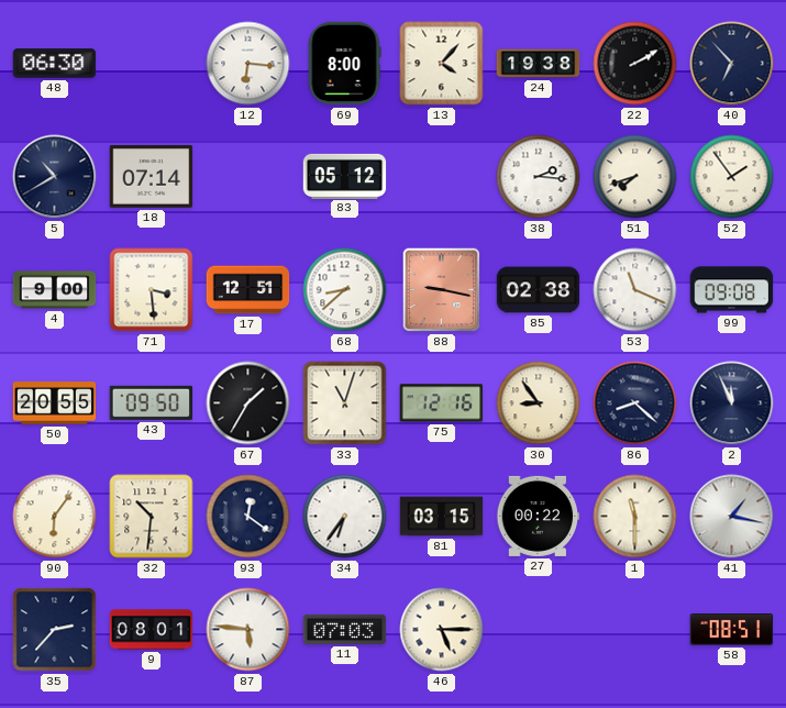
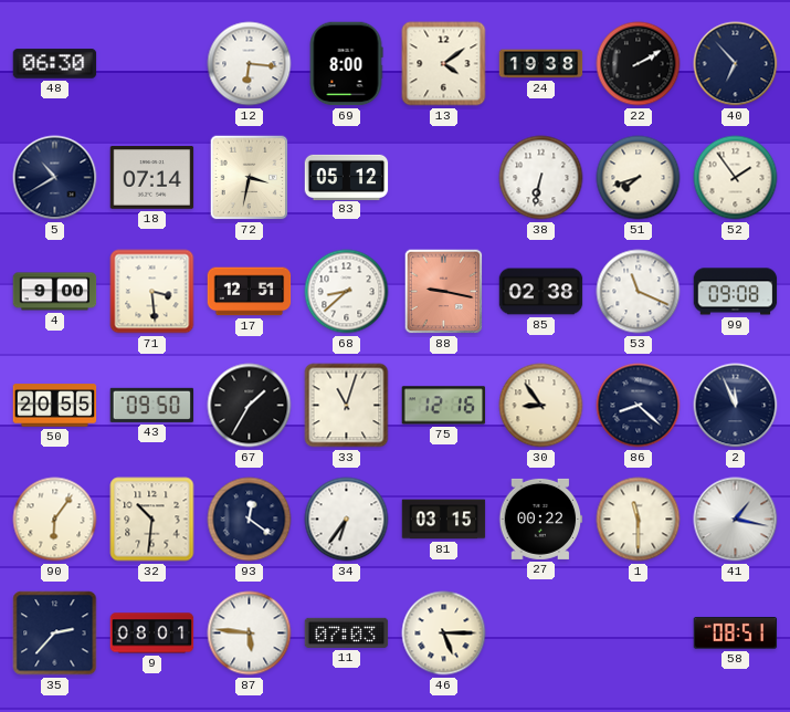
13: 4:07 -> 4:09
72: none -> 3:32
38: 2:16 -> 6:32
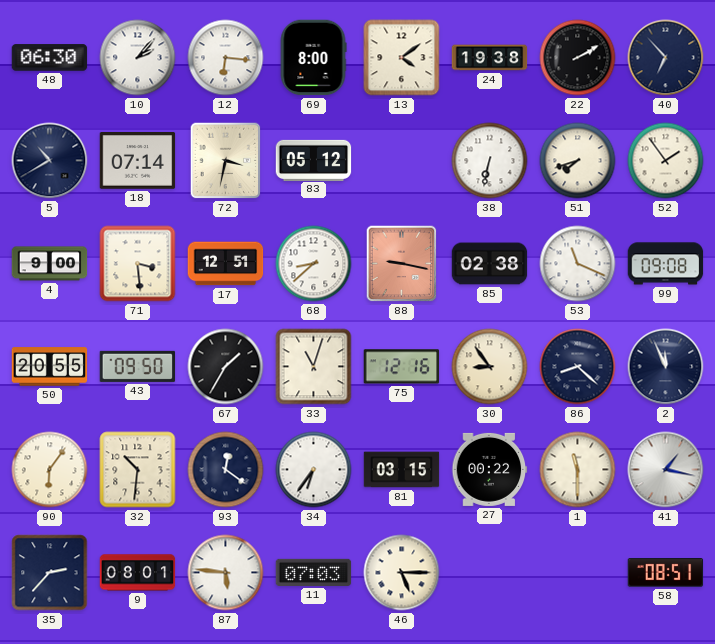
10: none -> 2:07
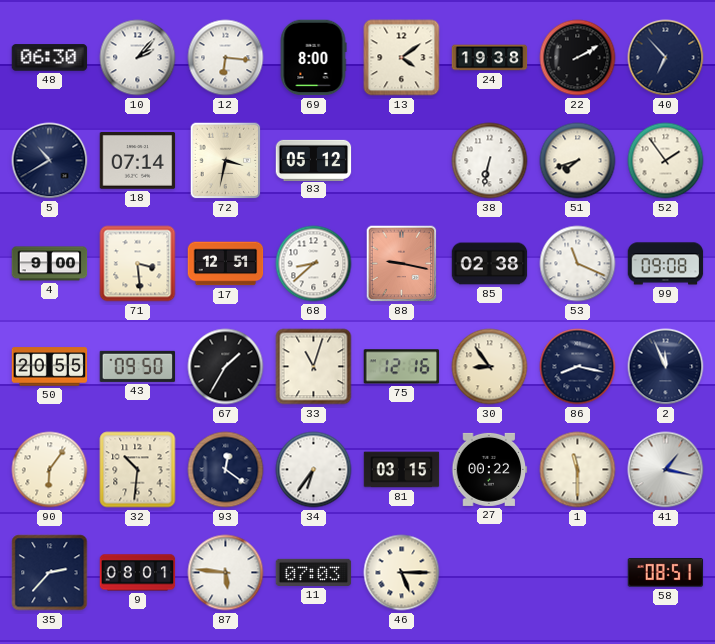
86: 8:22 -> 8:17
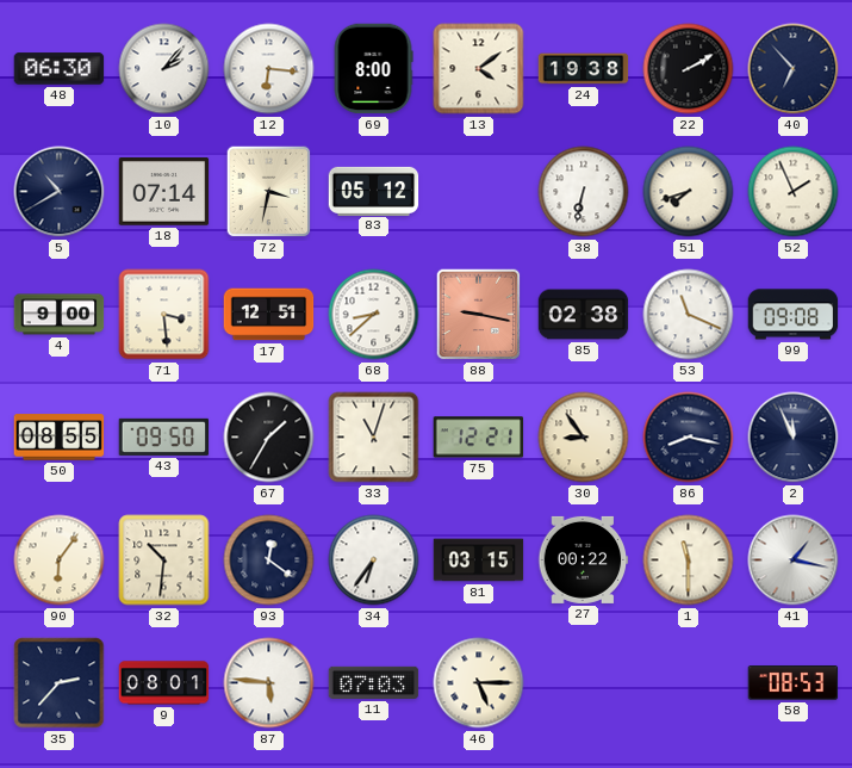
52: 1:54 -> 1:56
50: 20:55 -> 08:55
75: 12:16 -> 12:21
58: 08:51 -> 08:53
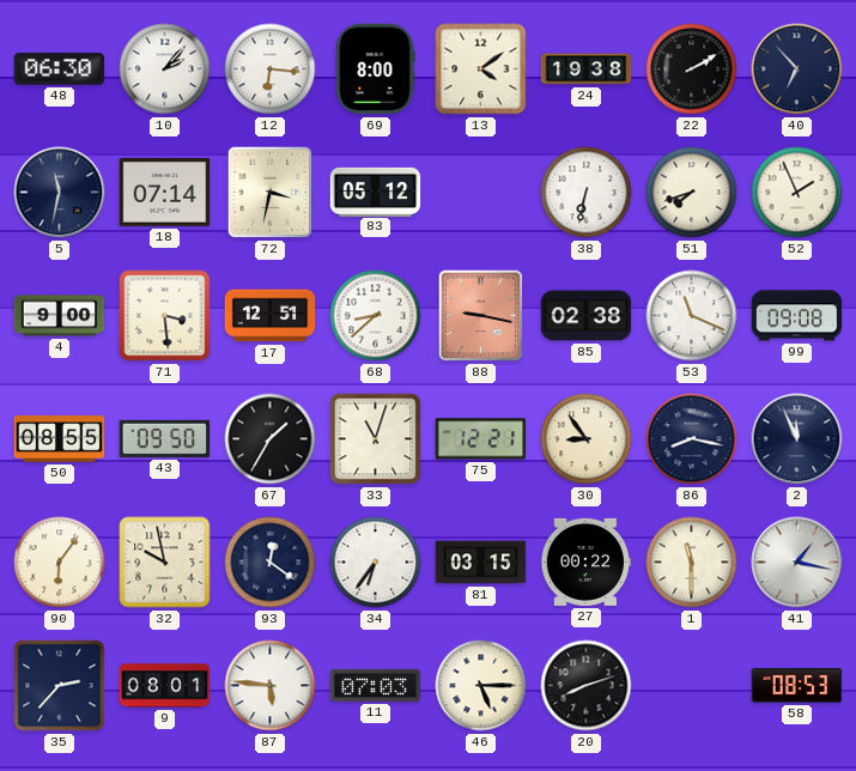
5: 10:40 -> 11:32
32: 10:31 -> 9:58
20: none -> 8:12
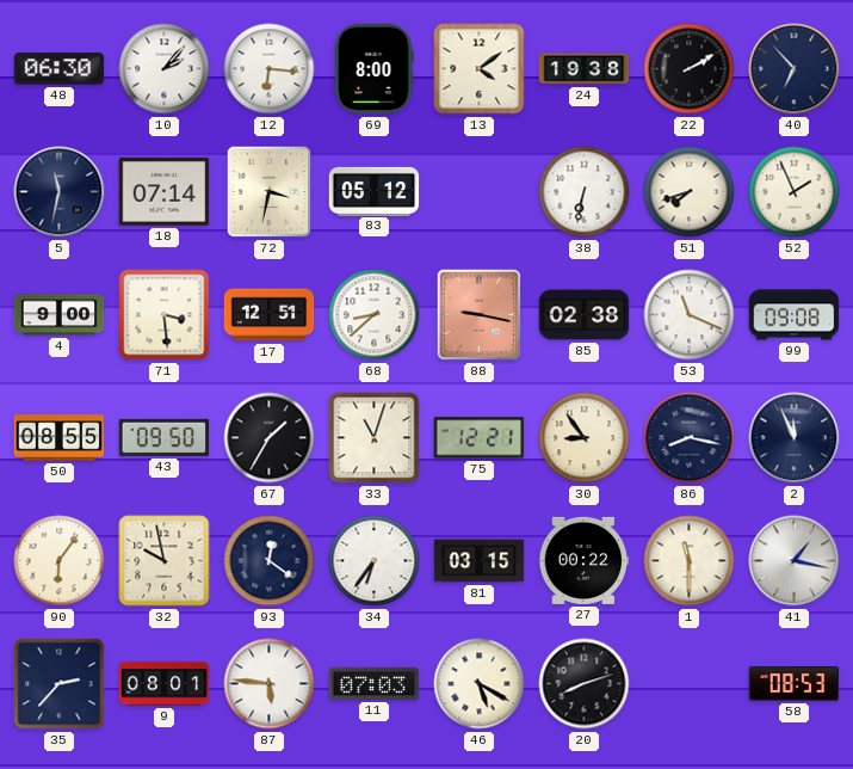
46: 5:15 -> 5:20
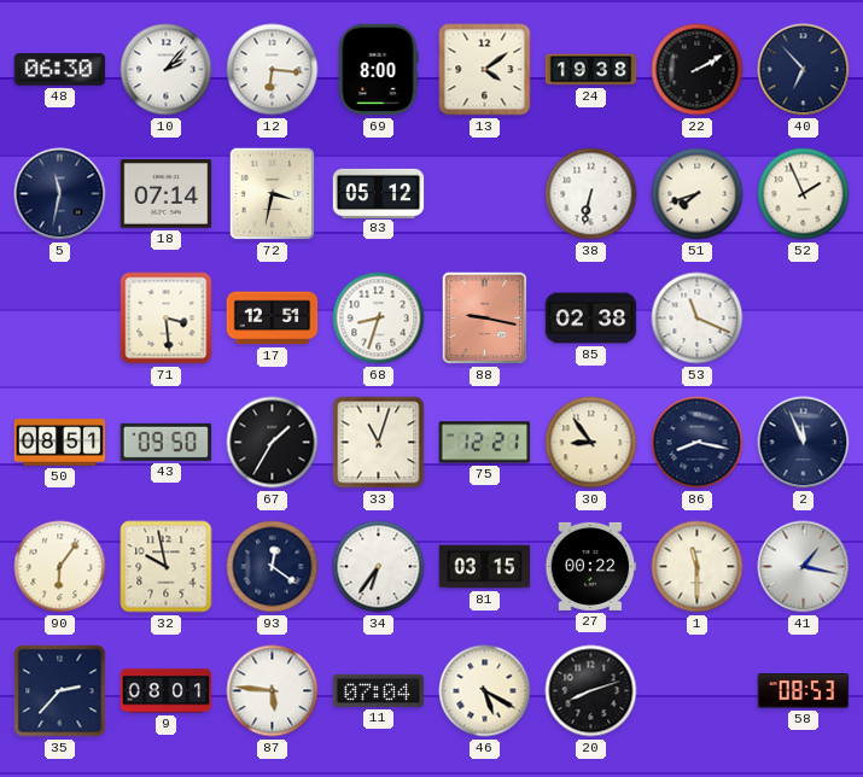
4: 9:00 -> none
68: 8:38 -> 8:33
99: 09:08 -> none
50: 08:55 -> 08:51
11: 07:03 -> 07:04
